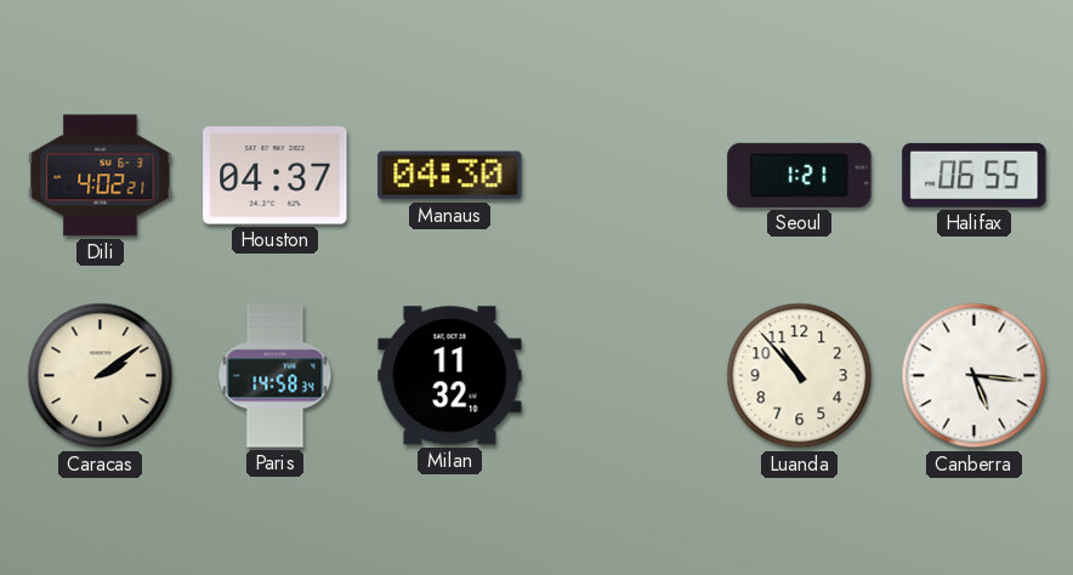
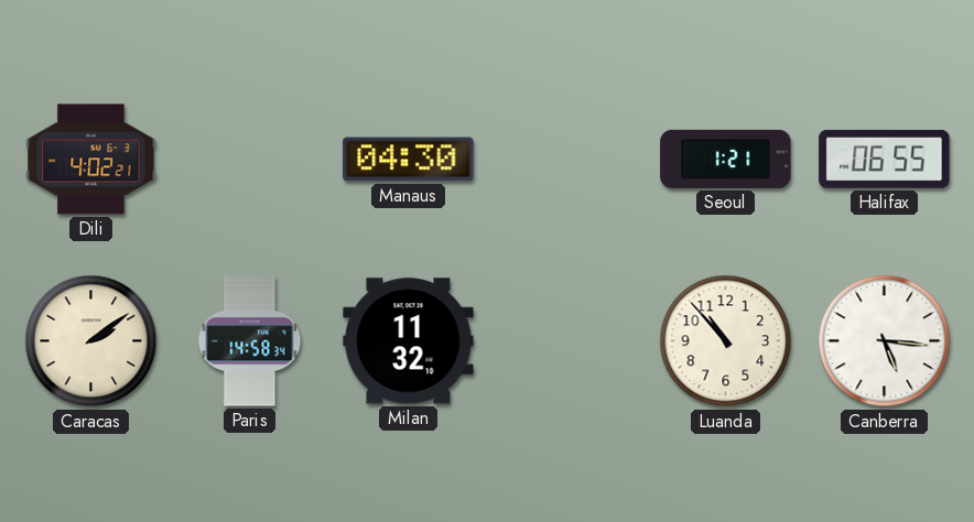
Houston: 04:37 -> none
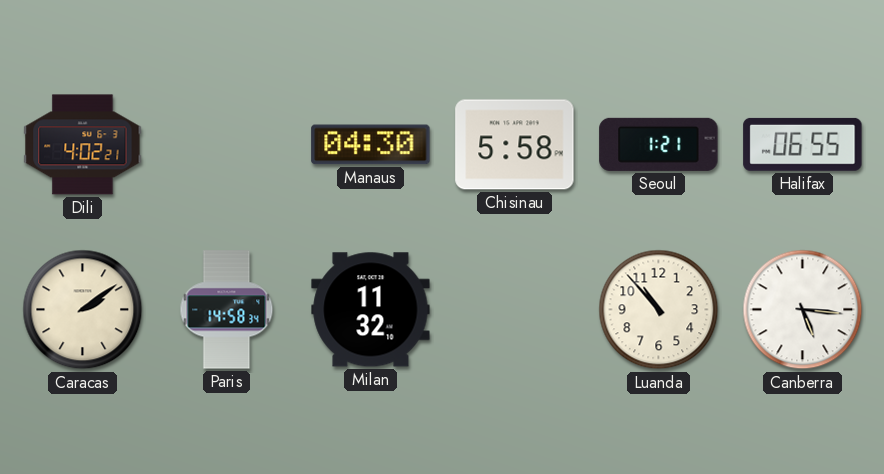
Chisinau: none -> 5:58
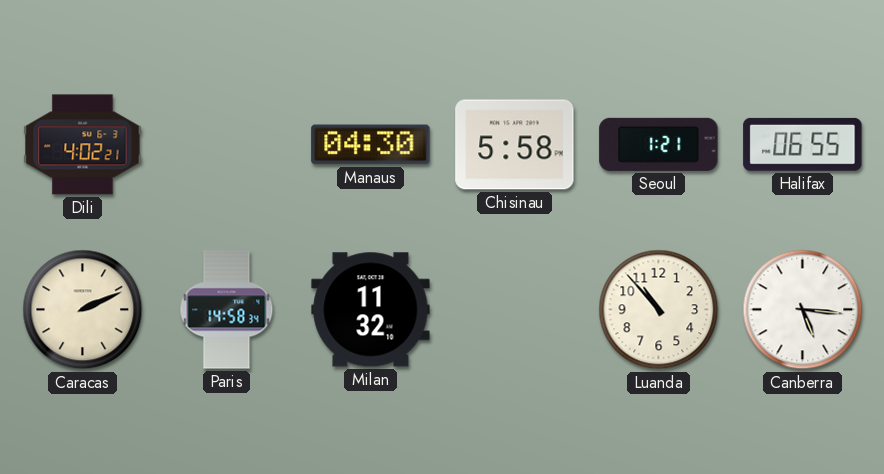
Caracas: 2:09 -> 2:11
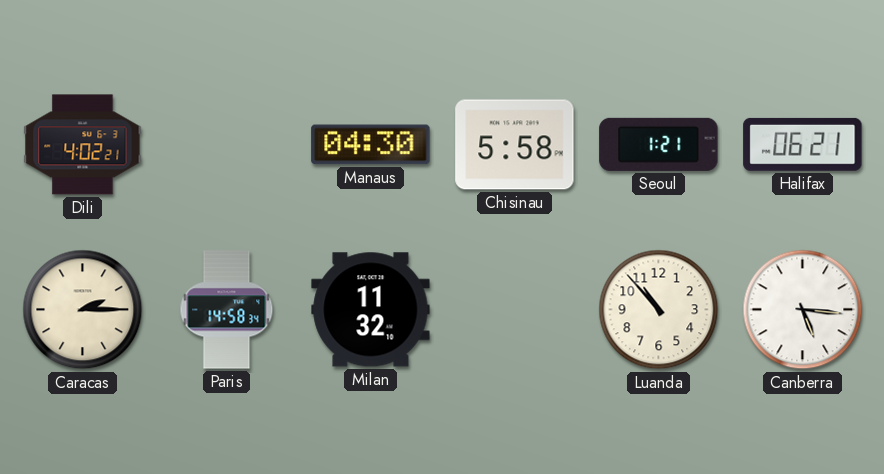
Halifax: 06:55 -> 06:21
Caracas: 2:11 -> 2:15
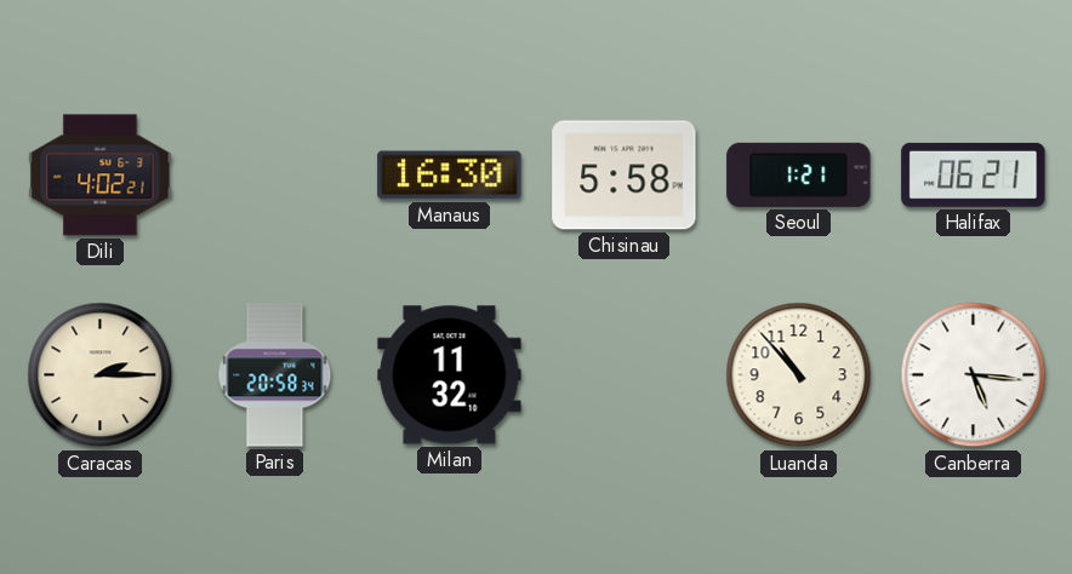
Manaus: 04:30 -> 16:30
Paris: 14:58 -> 20:58
